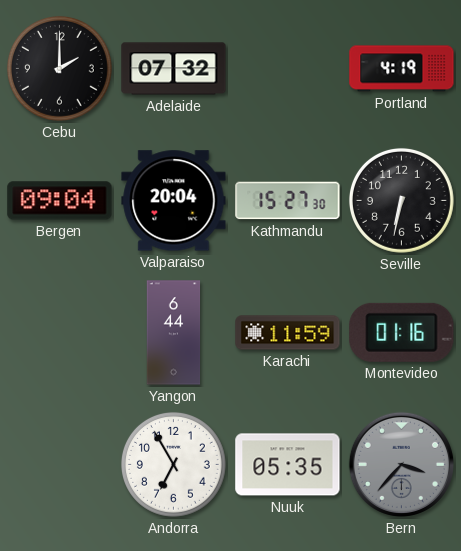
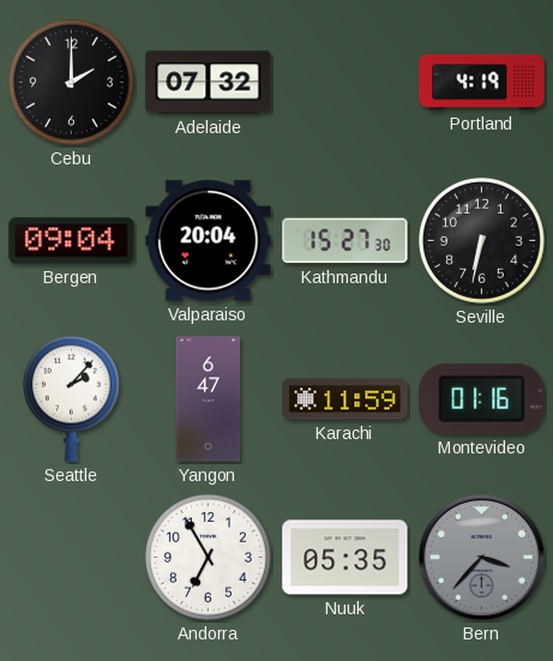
Seattle: none -> 2:07
Yangon: 6:44 -> 6:47
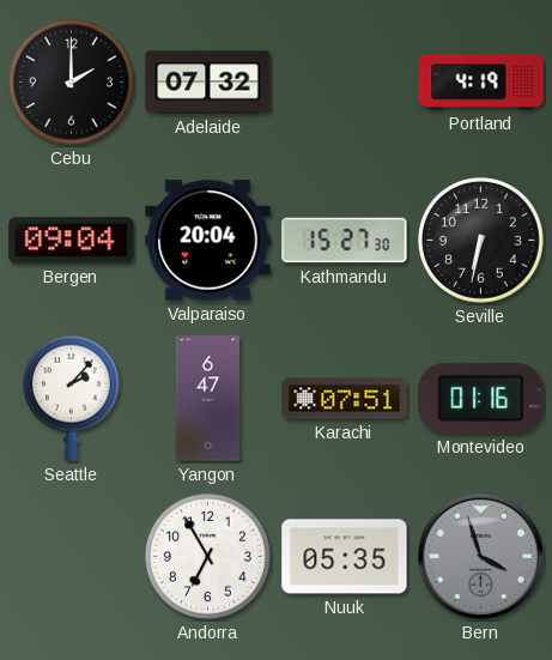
Karachi: 11:59 -> 07:51
Bern: 3:37 -> 3:57
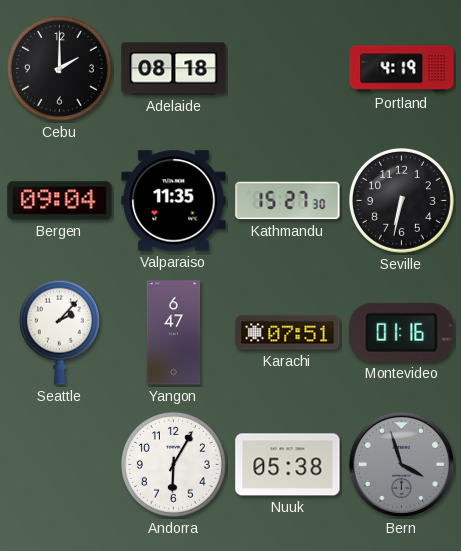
Adelaide: 07:32 -> 08:18
Valparaiso: 20:04 -> 11:35
Andorra: 6:55 -> 6:05
Nuuk: 05:35 -> 05:38
